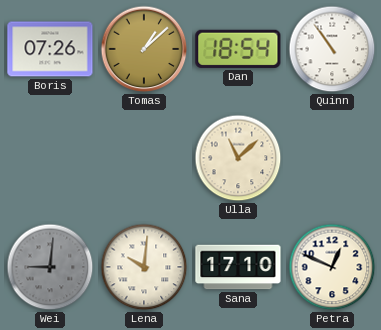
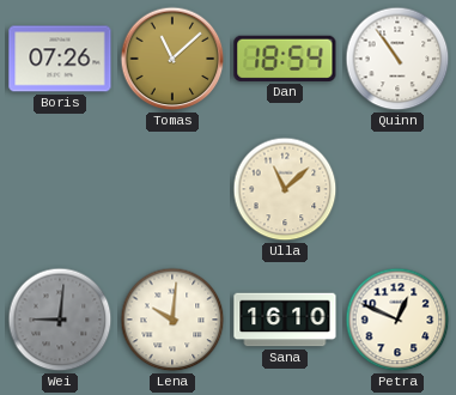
Tomas: 1:08 -> 11:08
Sana: 17:10 -> 16:10
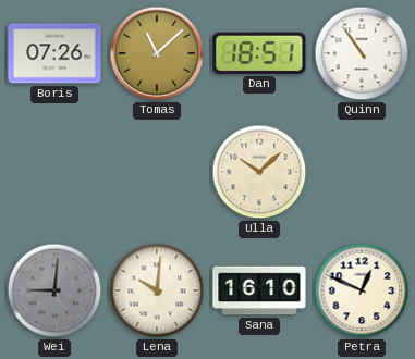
Dan: 18:54 -> 18:51
Ulla: 11:08 -> 10:08
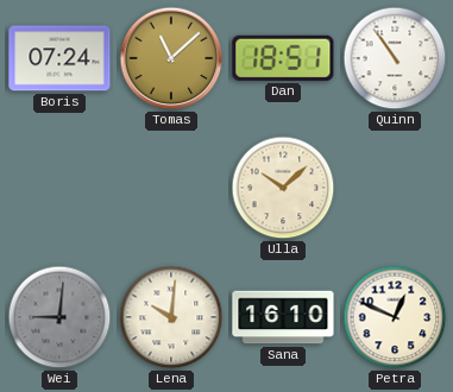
Boris: 07:26 -> 07:24
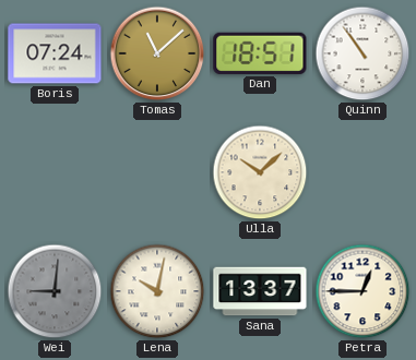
Lena: 10:01 -> 10:02
Sana: 16:10 -> 13:37
Petra: 12:49 -> 12:45
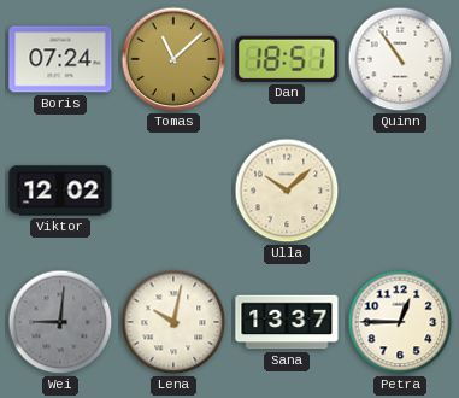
Viktor: none -> 12:02
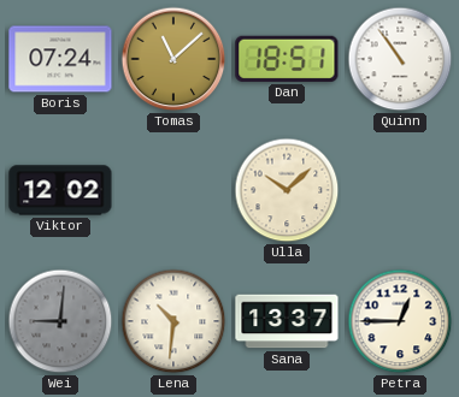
Lena: 10:02 -> 10:31
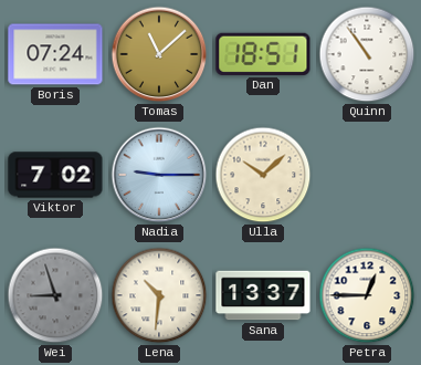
Viktor: 12:02 -> 7:02
Nadia: none -> 9:15
Wei: 9:01 -> 8:57
